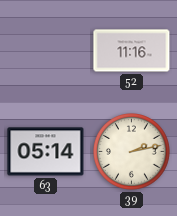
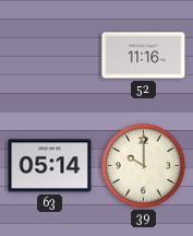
39: 2:13 -> 10:00
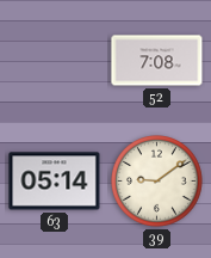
52: 11:16 -> 7:08
39: 10:00 -> 9:09
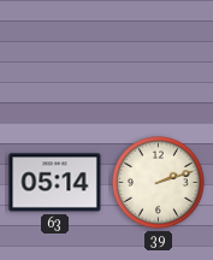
52: 7:08 -> none
39: 9:09 -> 2:12
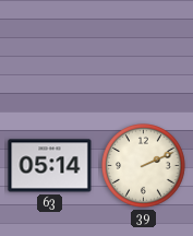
39: 2:12 -> 2:11
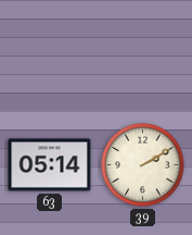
39: 2:11 -> 2:10
